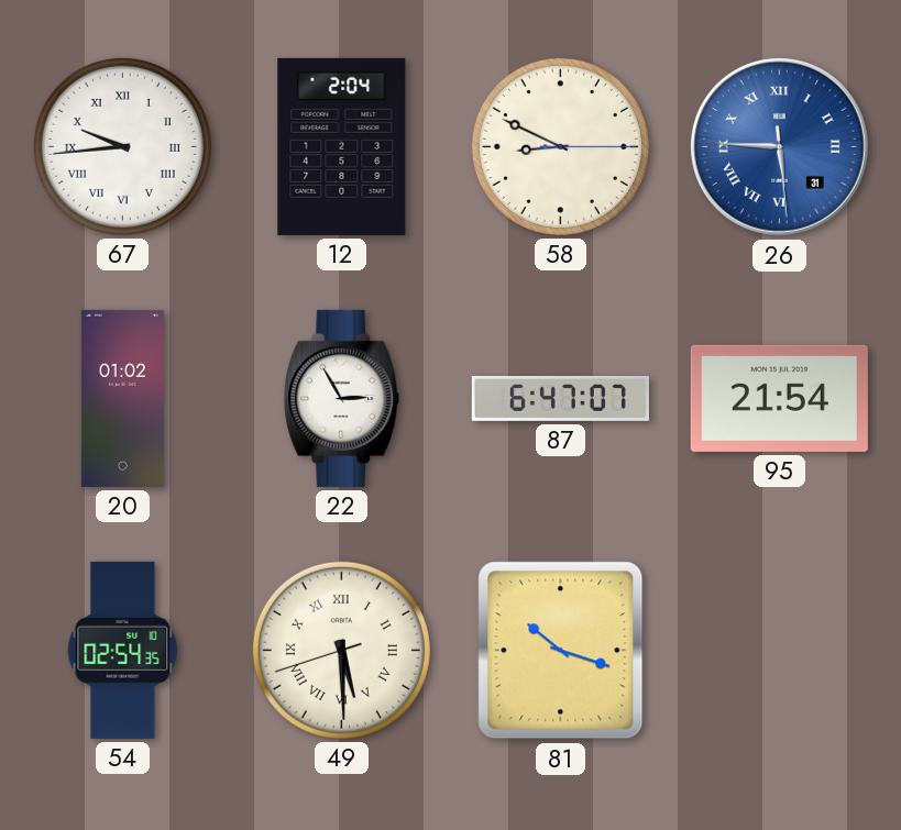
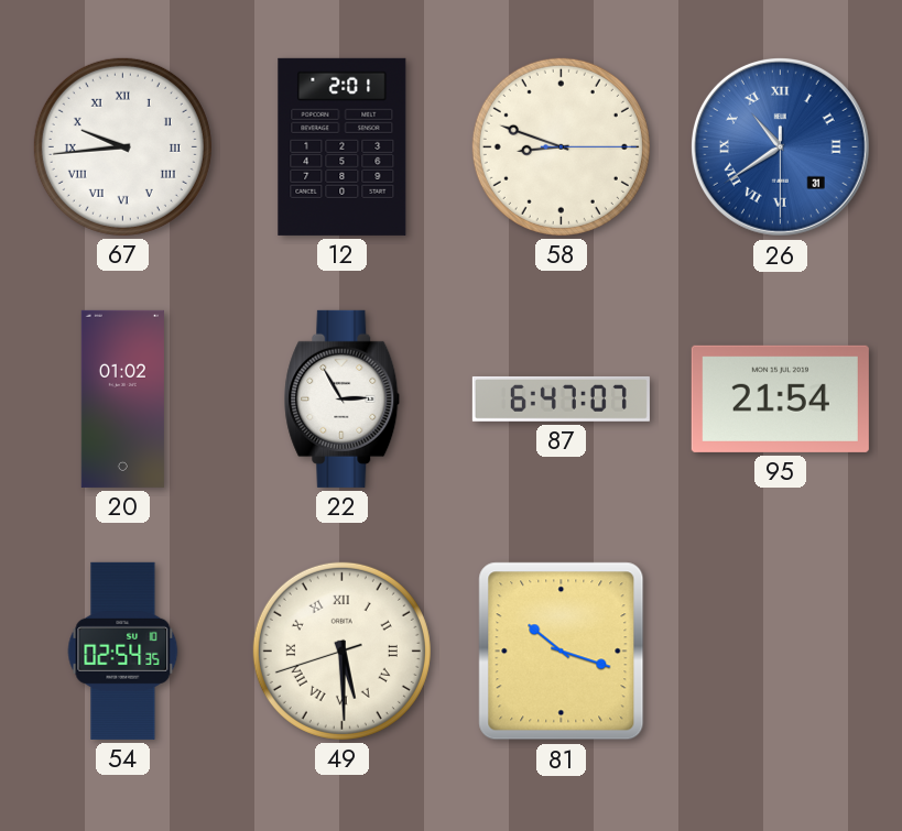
12: 2:04 -> 2:01
58: 8:49 -> 8:48
26: 5:45 -> 10:39
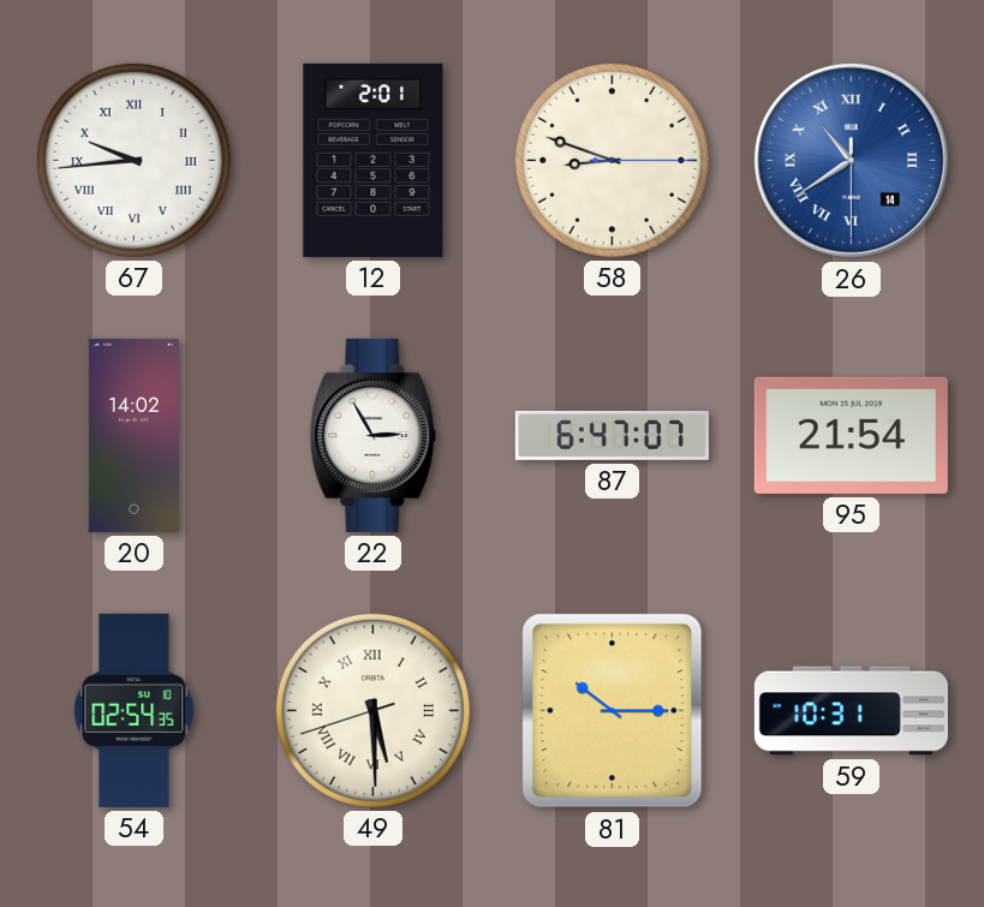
26 date: 31 -> 14
20: 01:02 -> 14:02
81: 10:18 -> 10:15
59: none -> 10:31
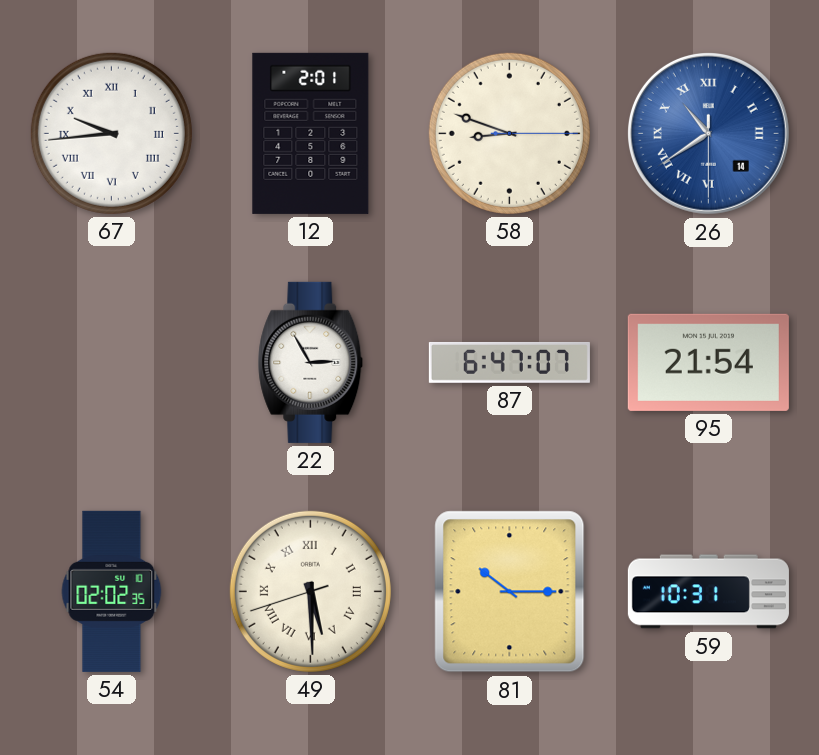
20: 14:02 -> none
54: 02:54 -> 02:02
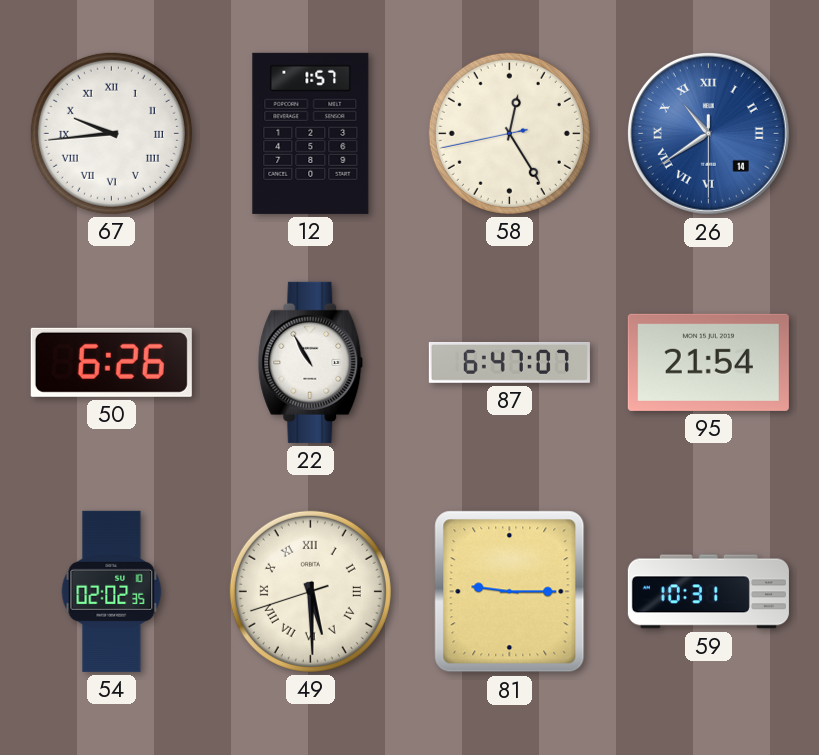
12: 2:01 -> 1:57
58: 8:48 -> 12:24
50: none -> 6:26
22: 2:55 -> 10:55
81: 10:15 -> 9:15
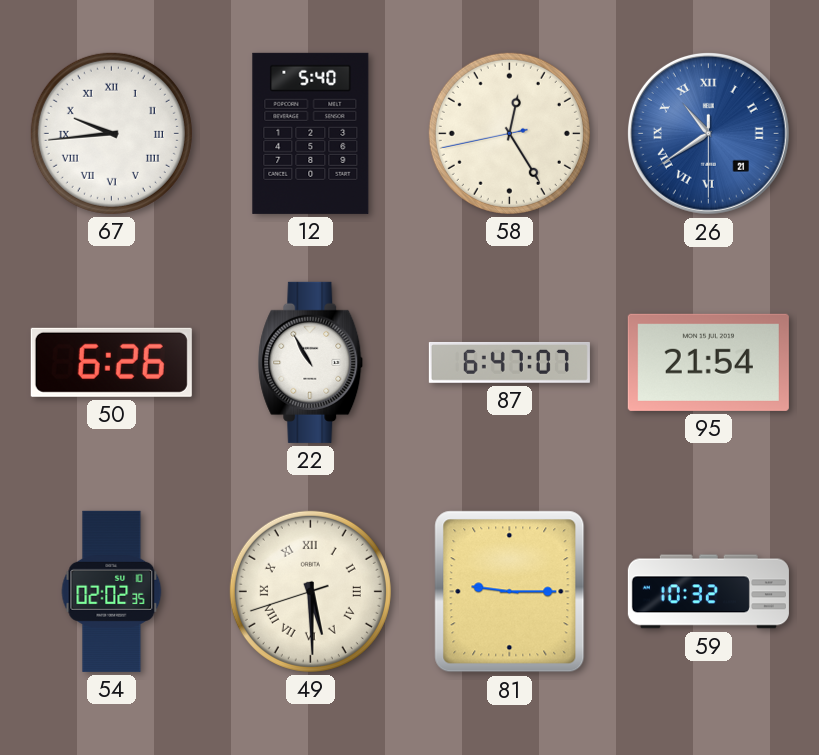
12: 1:57 -> 5:40
26 date: 14 -> 21
59: 10:31 -> 10:32
